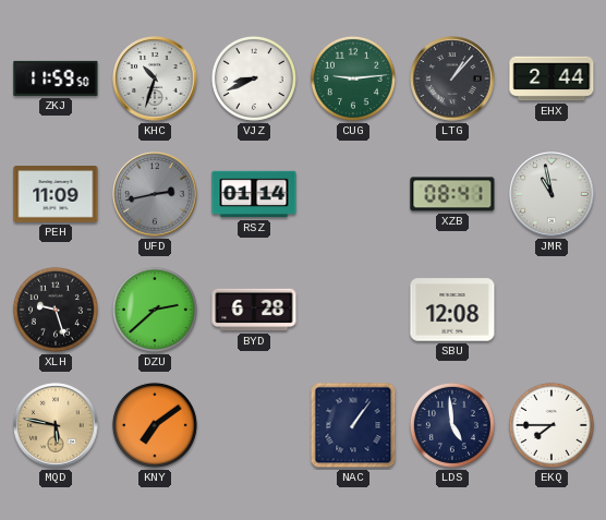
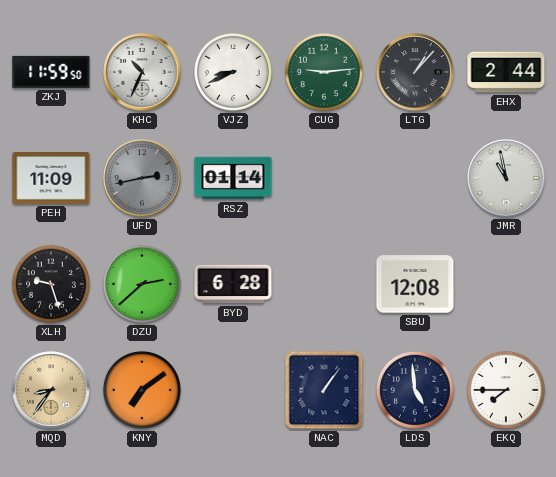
KHC: 10:33 -> 10:34
XZB: 08:41 -> none
MQD: 5:47 -> 8:36
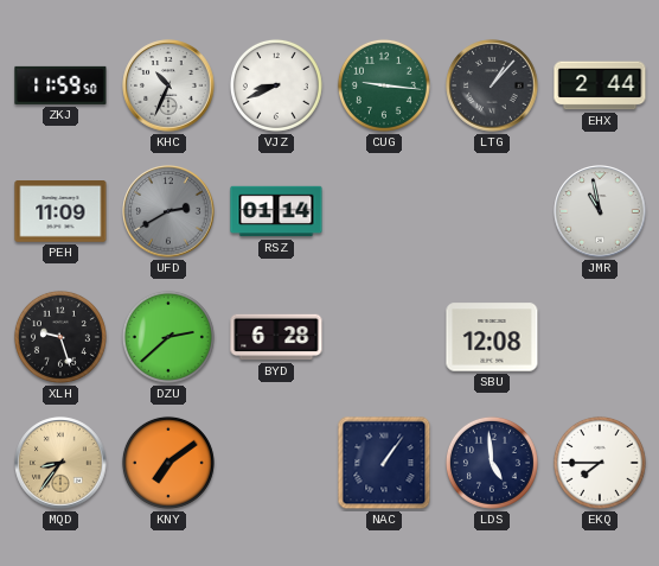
CUG: 9:14 -> 9:16
UFD: 2:43 -> 2:40
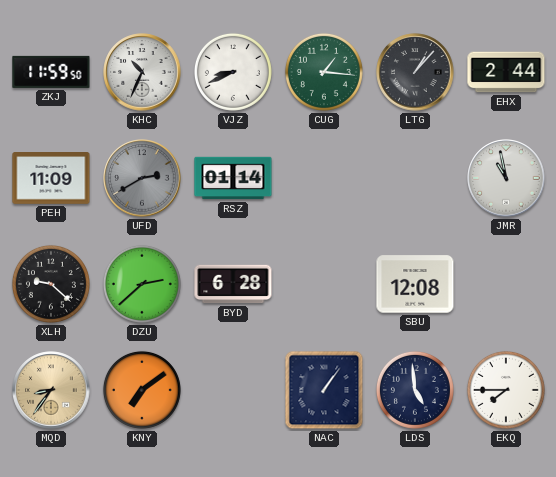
CUG: 9:16 -> 1:16
XLH: 9:27 -> 9:22
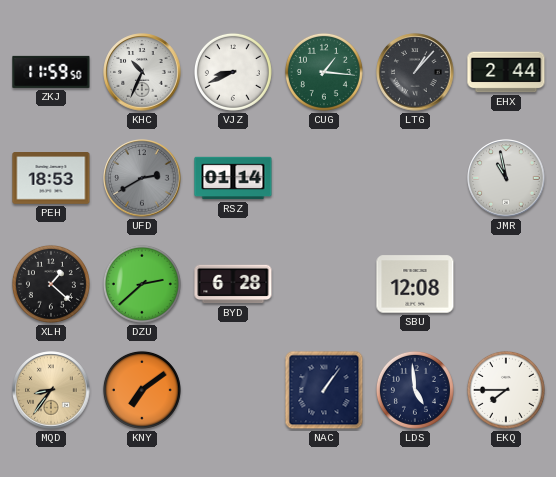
PEH: 11:09 -> 18:53
XLH: 9:22 -> 1:22
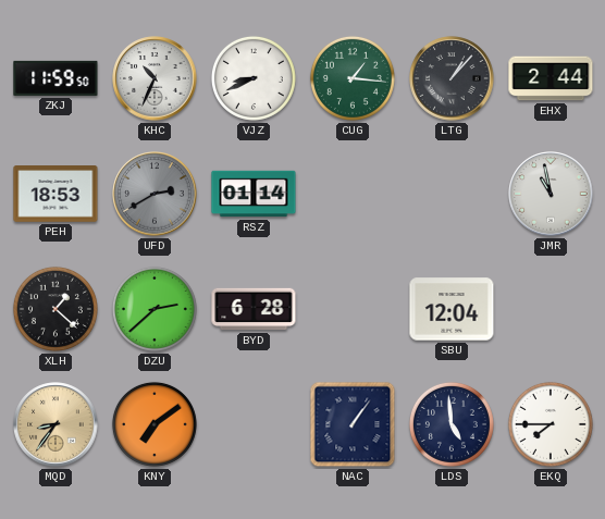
SBU: 12:08 -> 12:04
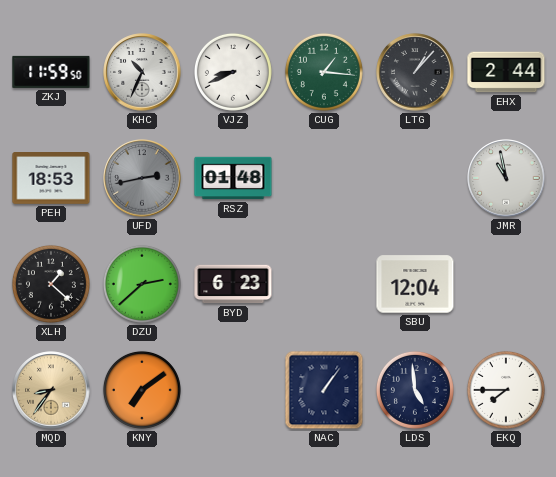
UFD: 2:40 -> 2:43
RSZ: 01:14 -> 01:48
BYD: 6:28 -> 6:23
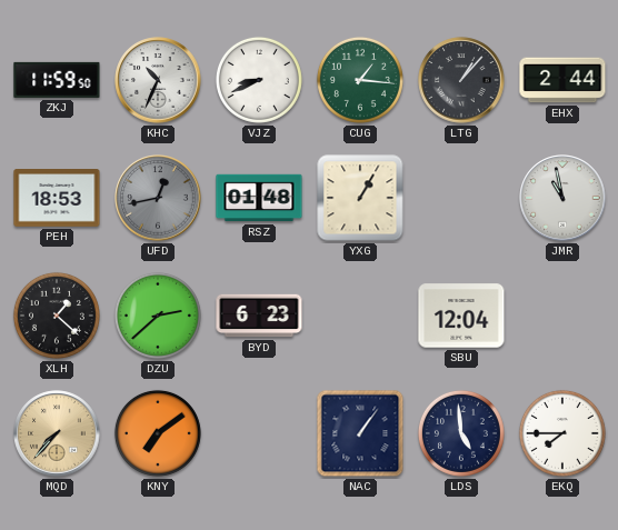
UFD: 2:43 -> 12:43
YXG: none -> 1:05
MQD: 8:36 -> 7:37
